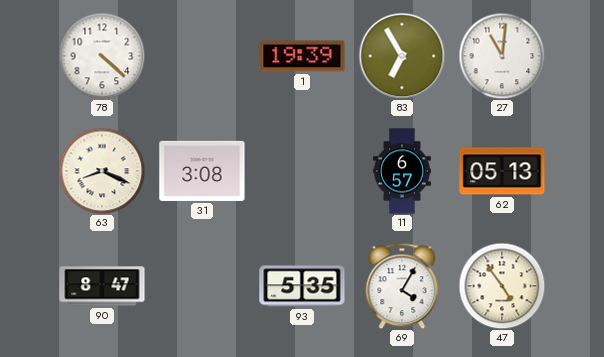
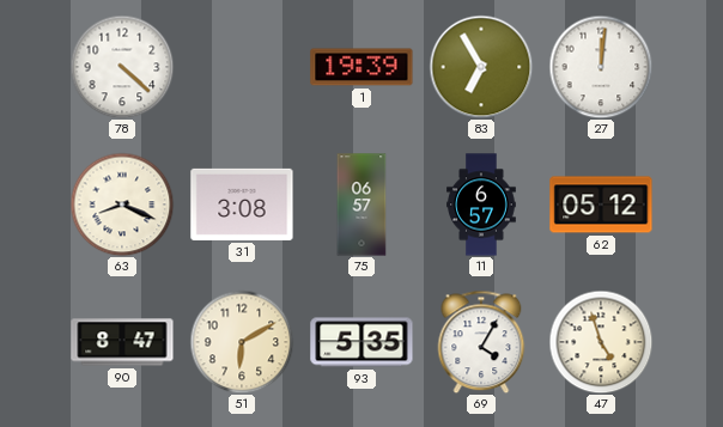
27: 11:01 -> 12:01
75: none -> 06:57
62: 05:13 -> 05:12
51: none -> 6:10
47: 4:54 -> 4:57
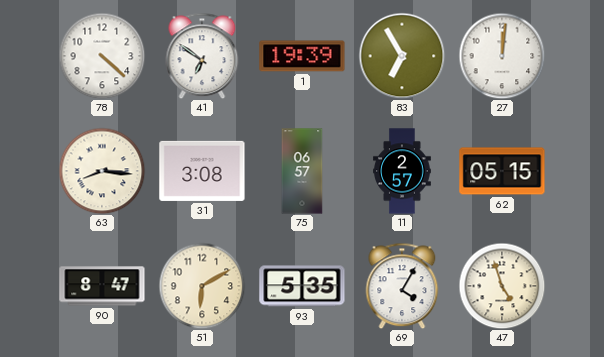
41: none -> 6:51
63: 8:19 -> 8:16
11: 6:57 -> 2:57
62: 05:12 -> 05:15
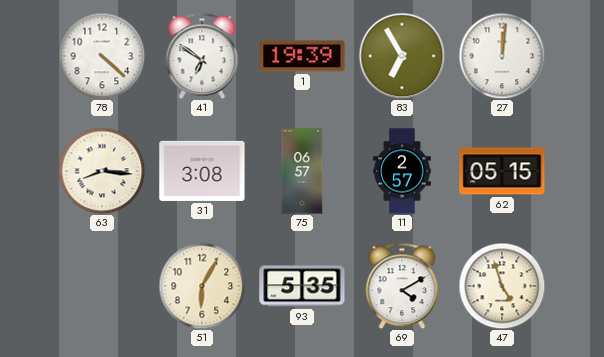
90: 8:47 -> none
51: 6:10 -> 6:05
69: 4:05 -> 4:10
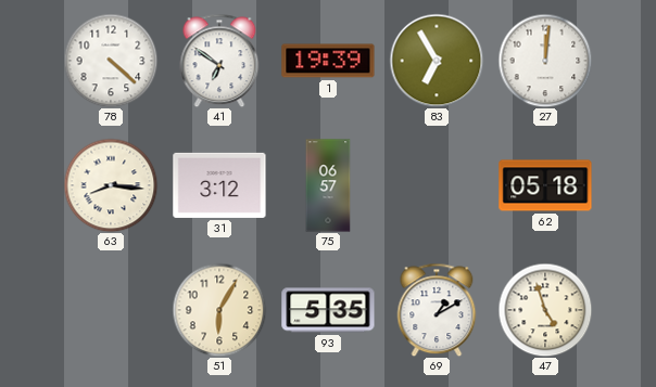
31: 3:08 -> 3:12
11: 2:57 -> none
62: 05:15 -> 05:18
69: 4:10 -> 1:10
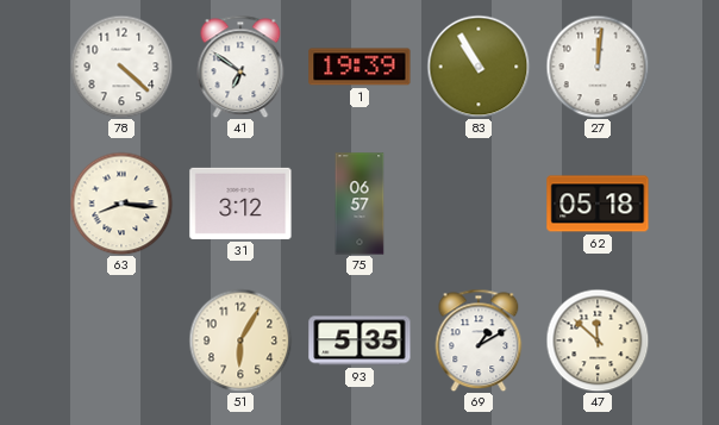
83: 6:55 -> 10:55
47: 4:57 -> 11:52
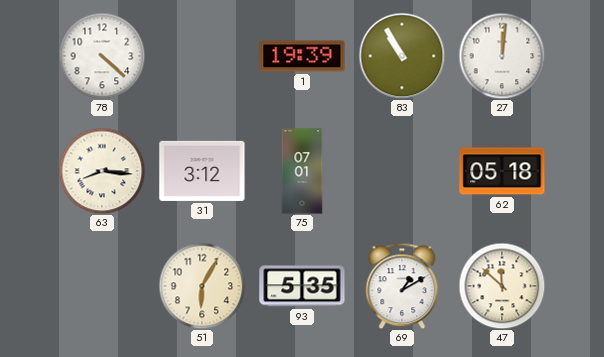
41: 6:51 -> none
75: 06:57 -> 07:01
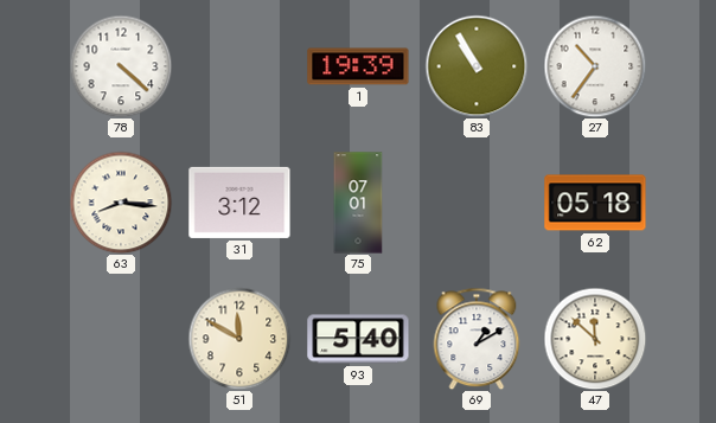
27: 12:01 -> 10:36
51: 6:05 -> 11:50
93: 5:35 -> 5:40
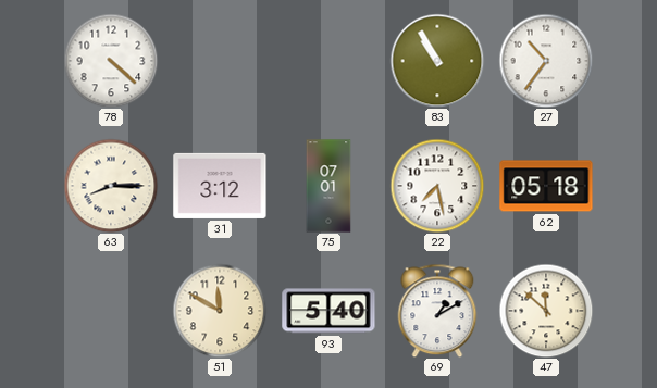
1: 19:39 -> none
63: 8:16 -> 8:15
22: none -> 7:28
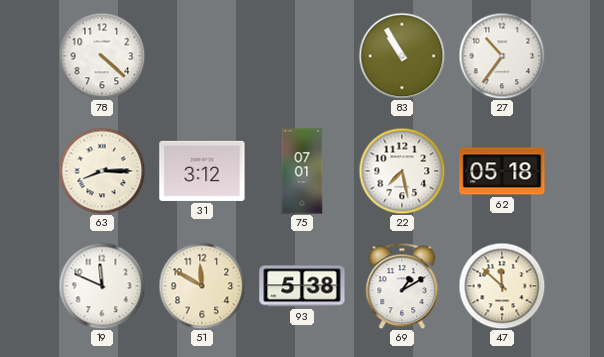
19: none -> 11:49
93: 5:40 -> 5:38
